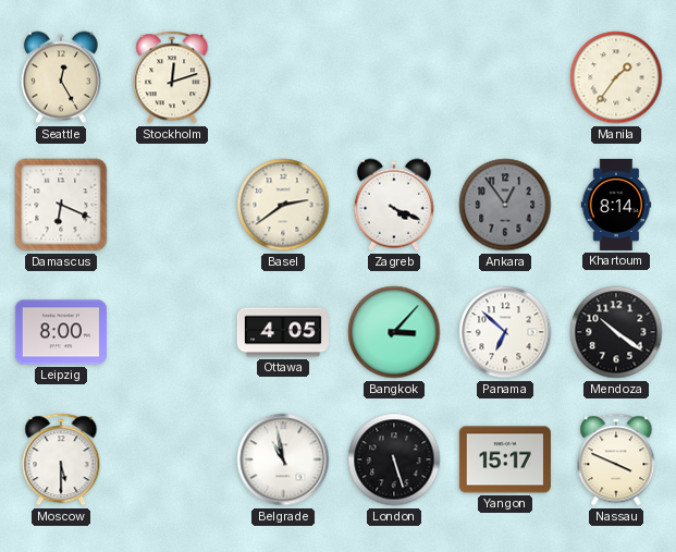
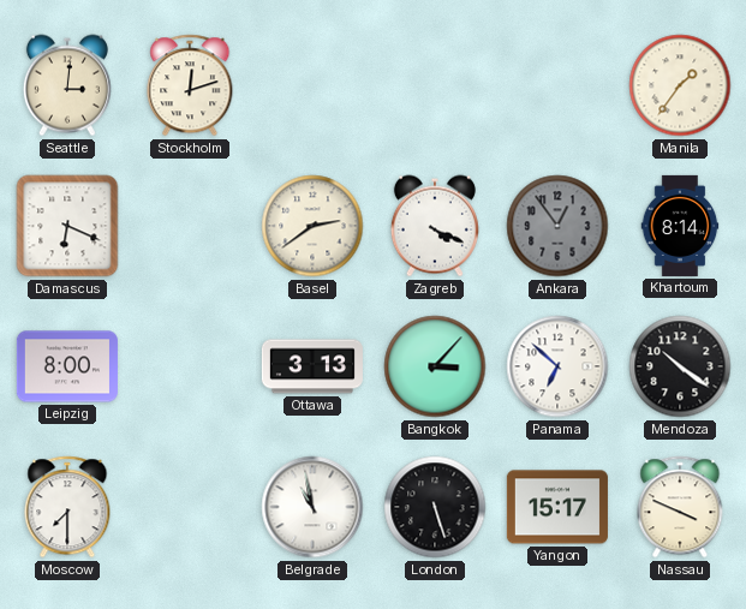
Seattle: 12:25 -> 3:01
Ottawa: 4:05 -> 3:13
Moscow: 5:30 -> 7:30
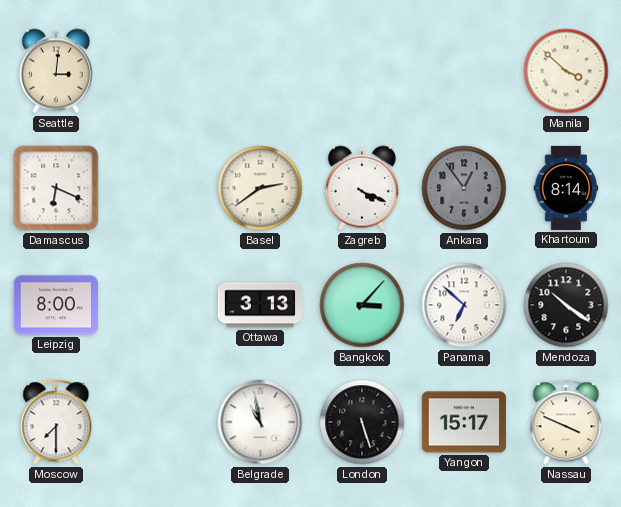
Stockholm: 12:12 -> none
Manila: 1:36 -> 3:52
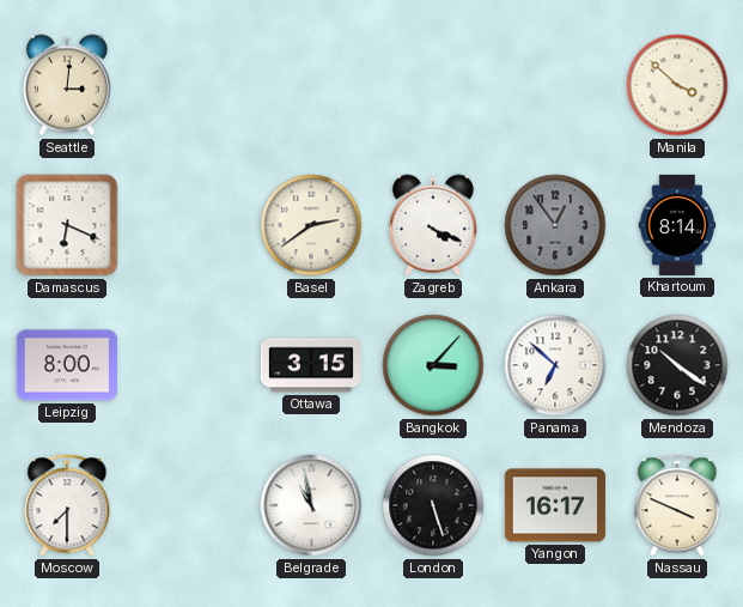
Ottawa: 3:13 -> 3:15
Yangon: 15:17 -> 16:17
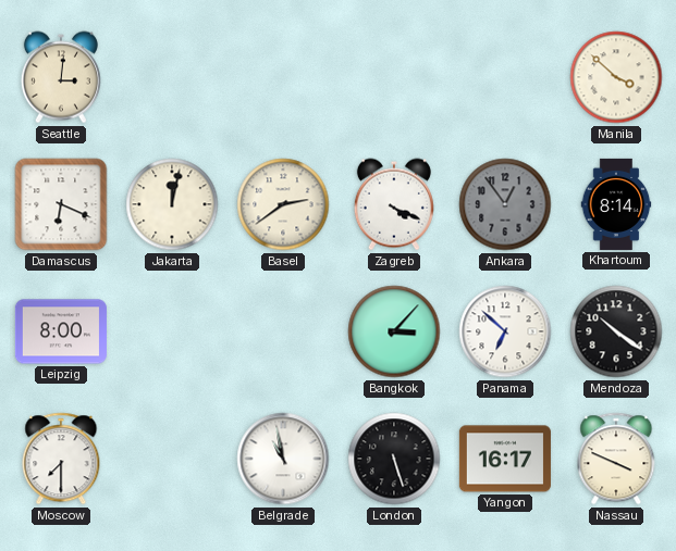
Jakarta: none -> 12:02
Ottawa: 3:15 -> none
